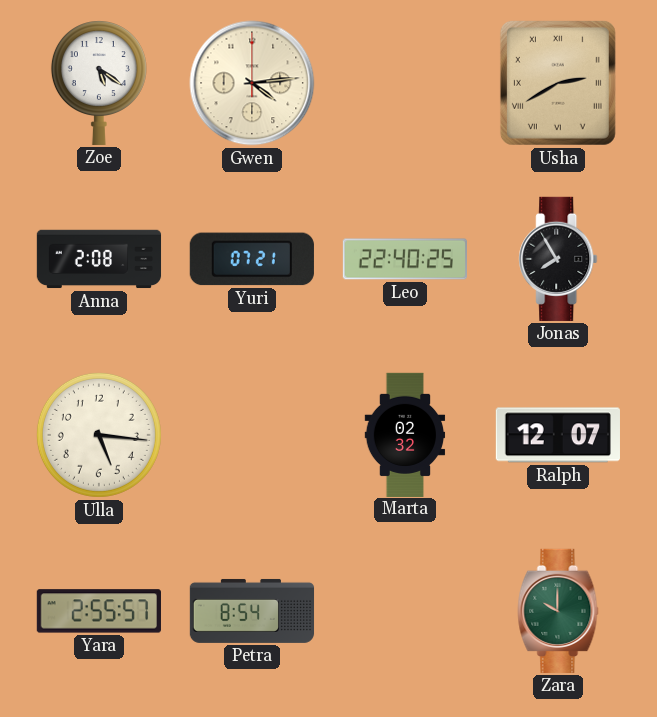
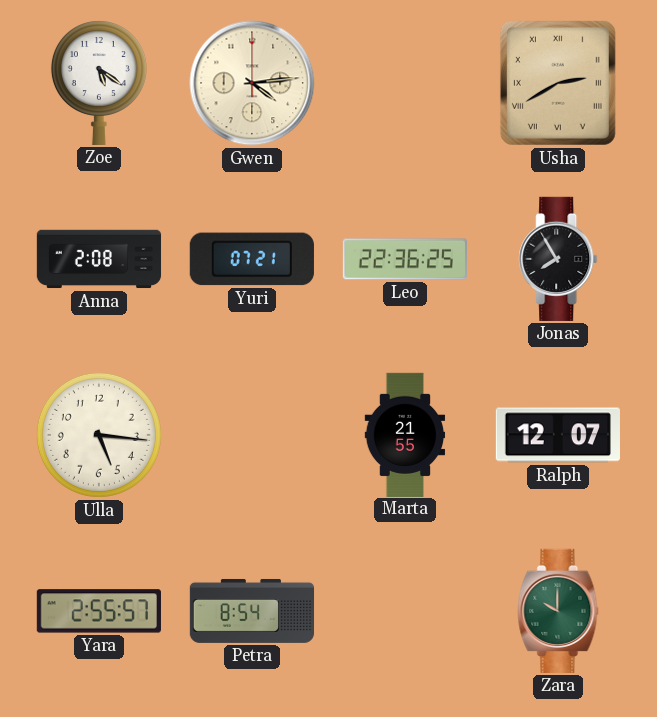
Leo: 22:40 -> 22:36
Marta: 02:32 -> 21:55
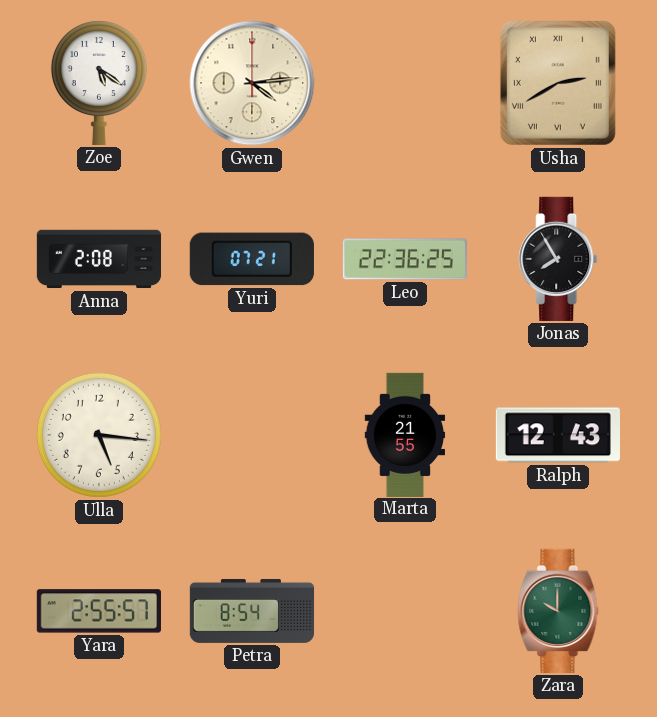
Ralph: 12:07 -> 12:43
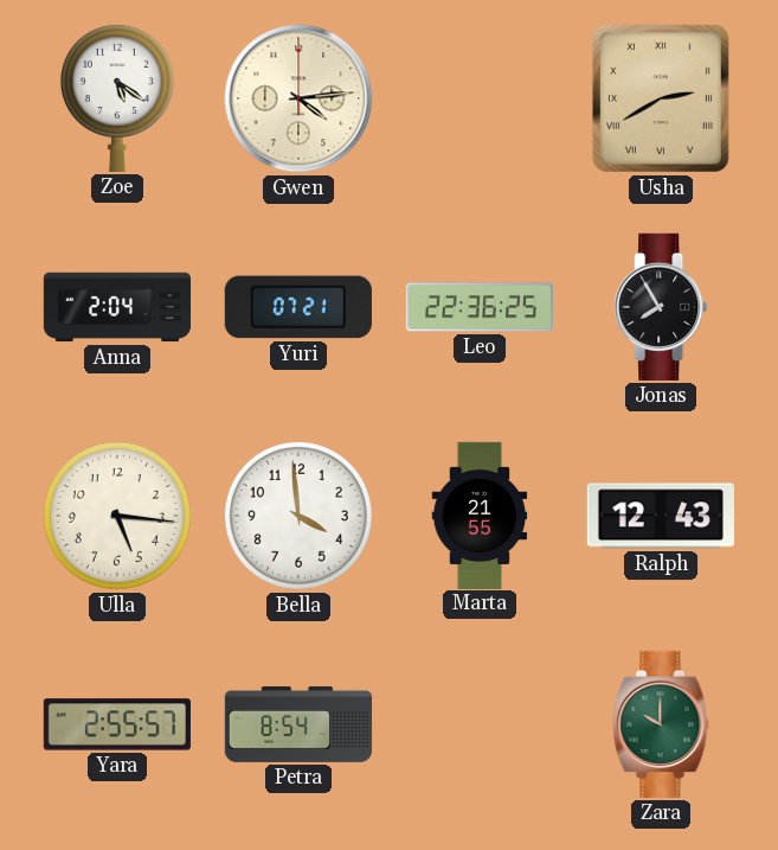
Anna: 2:08 -> 2:04
Bella: none -> 3:59
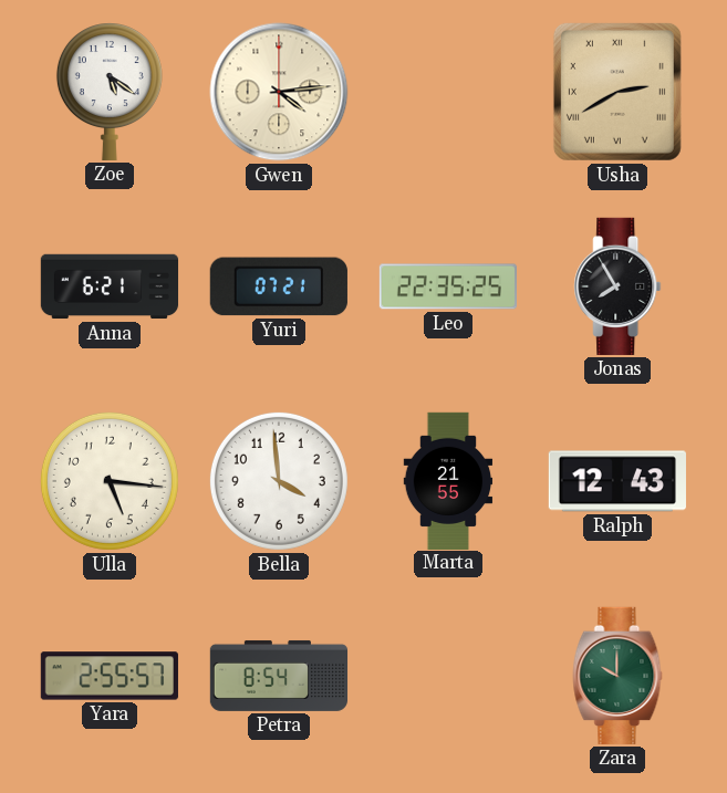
Anna: 2:04 -> 6:21
Leo: 22:36 -> 22:35
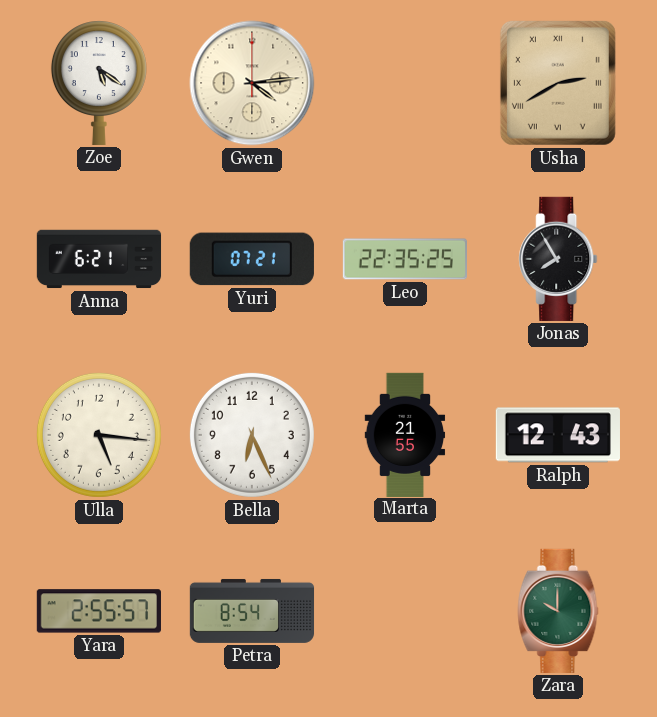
Bella: 3:59 -> 6:26
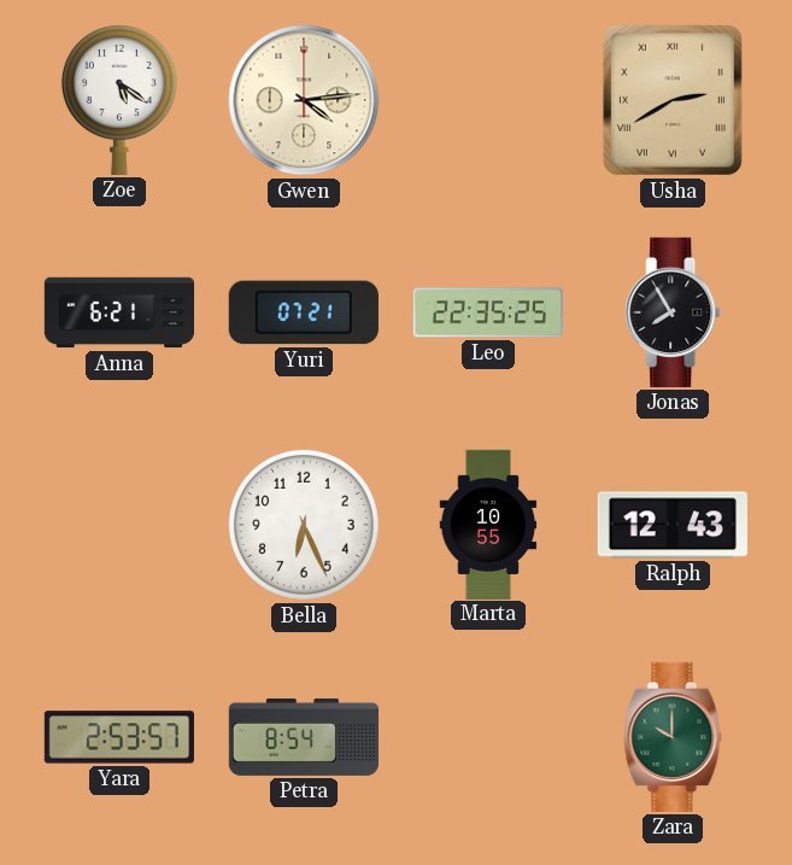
Ulla: 5:16 -> none
Marta: 21:55 -> 10:55
Yara: 2:55 -> 2:53
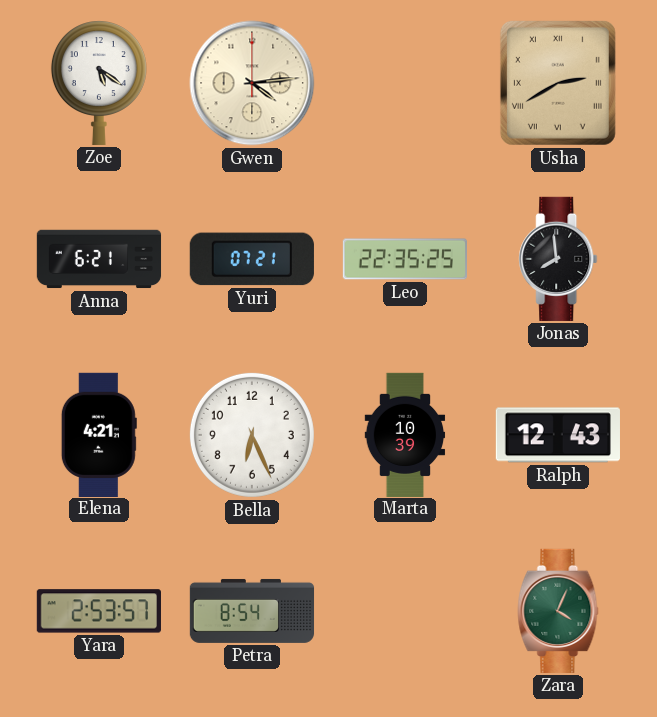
Jonas: 7:55 -> 7:59
Elena: none -> 4:21
Marta: 10:55 -> 10:39
Zara: 10:00 -> 4:04
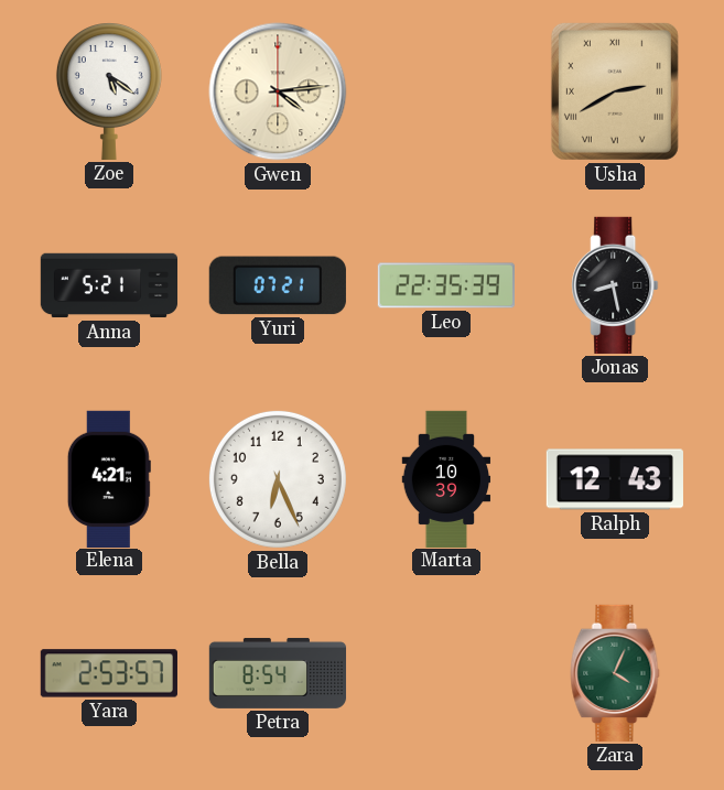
Anna: 6:21 -> 5:21
Leo: 22:35:25 -> 22:35:39
Jonas: 7:59 -> 8:28
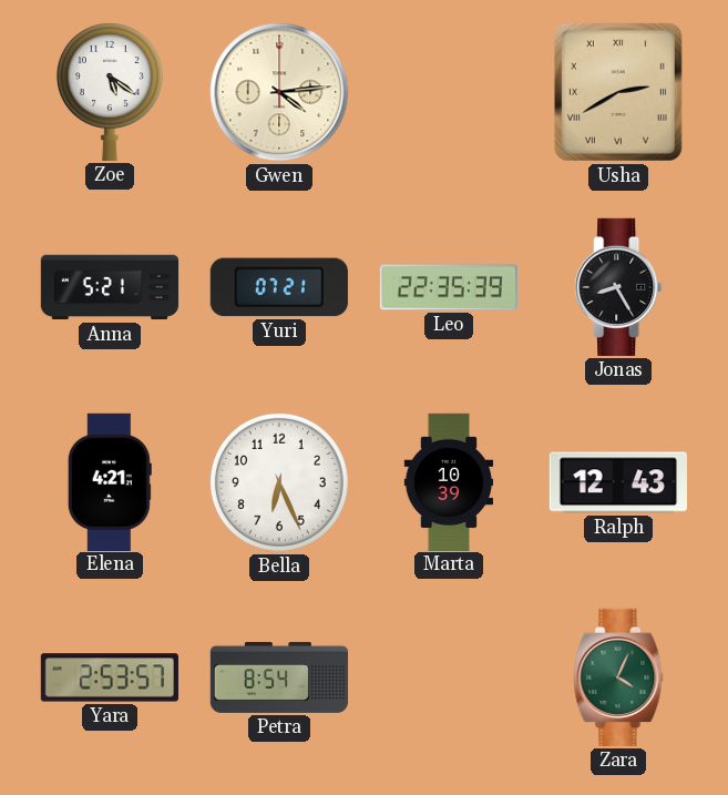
Jonas: 8:28 -> 8:25
